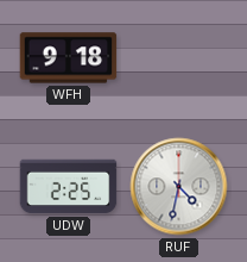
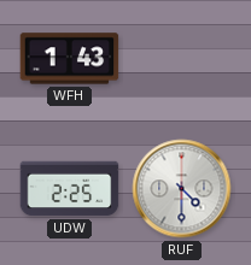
WFH: 9:18 -> 1:43
RUF: 4:32 -> 4:30
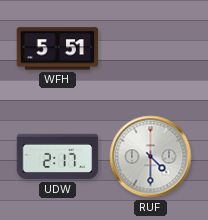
WFH: 1:43 -> 5:51
UDW: 2:25 -> 2:17
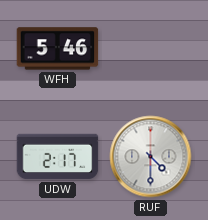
WFH: 5:51 -> 5:46
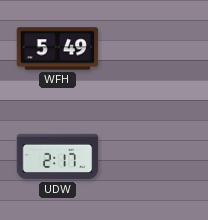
WFH: 5:46 -> 5:49
RUF: 4:30 -> none
